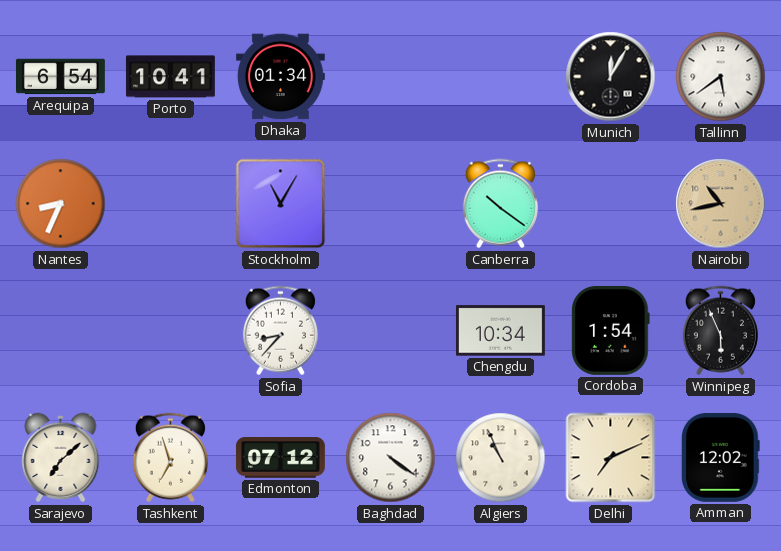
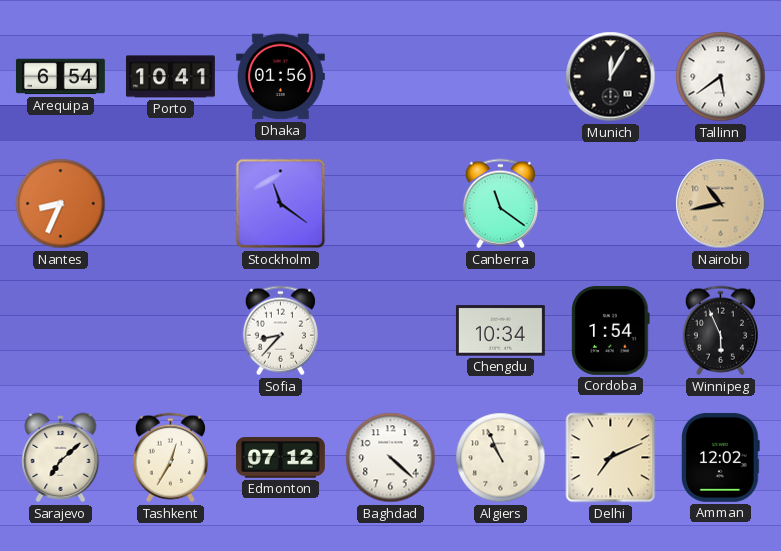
Dhaka: 01:34 -> 01:56
Stockholm: 11:05 -> 11:21
Canberra: 10:21 -> 11:21
Tashkent: 6:57 -> 12:35
Baghdad: 4:21 -> 4:22
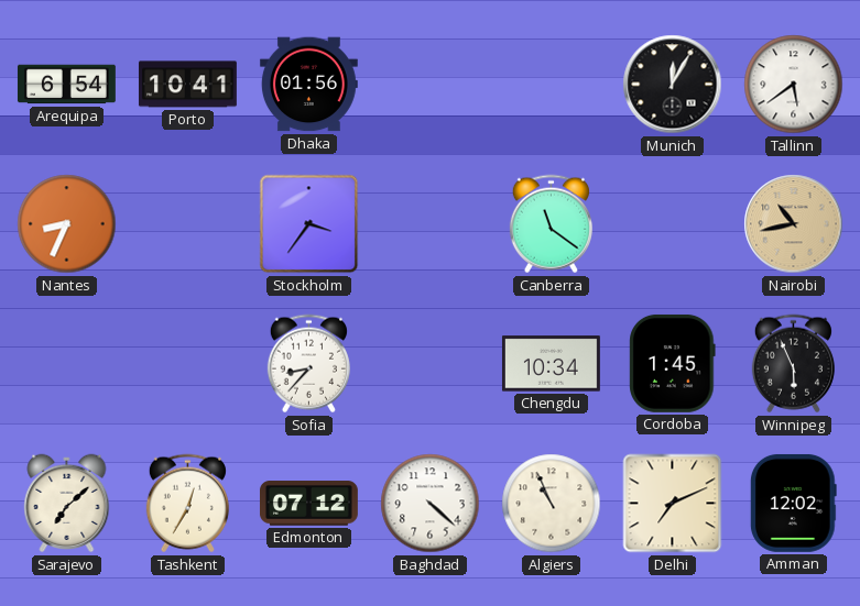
Stockholm: 11:21 -> 3:36
Cordoba: 1:54 -> 1:45
